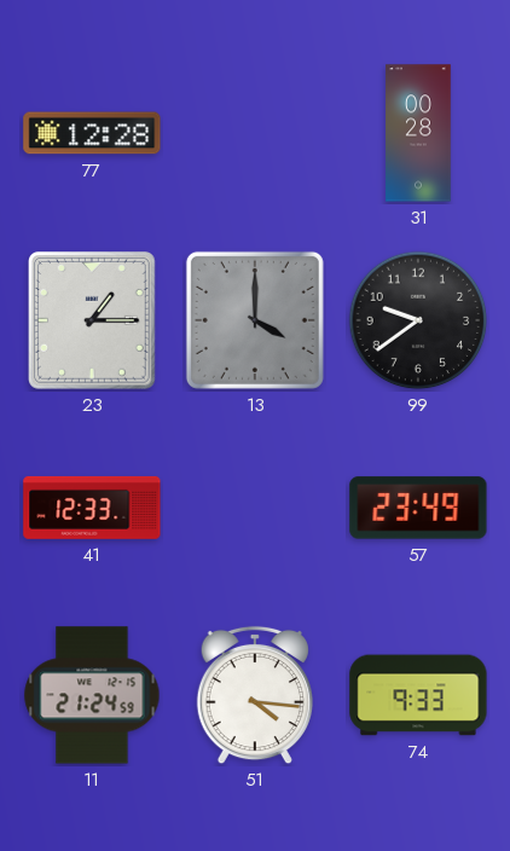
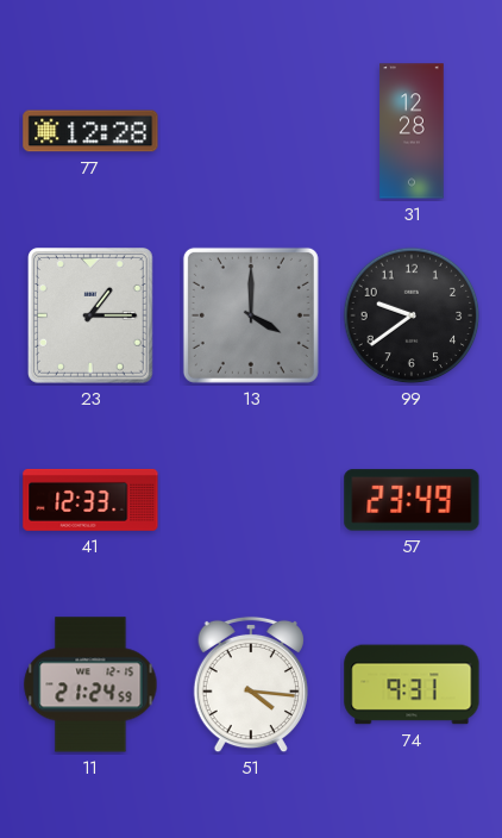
31: 00:28 -> 12:28
74: 9:33 -> 9:31
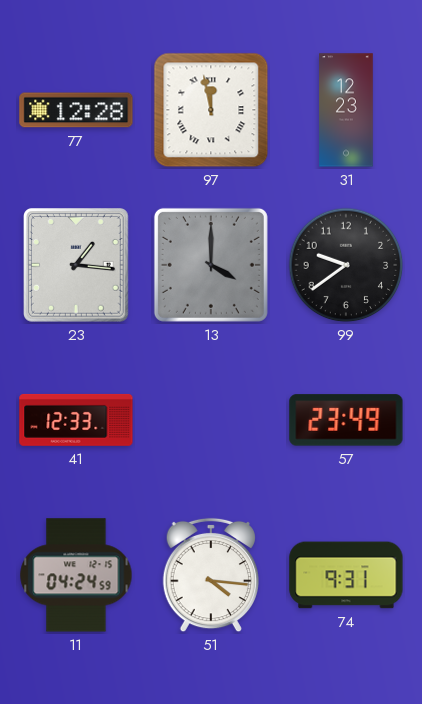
97: none -> 11:58
31: 12:28 -> 12:23
23: 1:15 -> 1:16
11: 21:24 -> 04:24
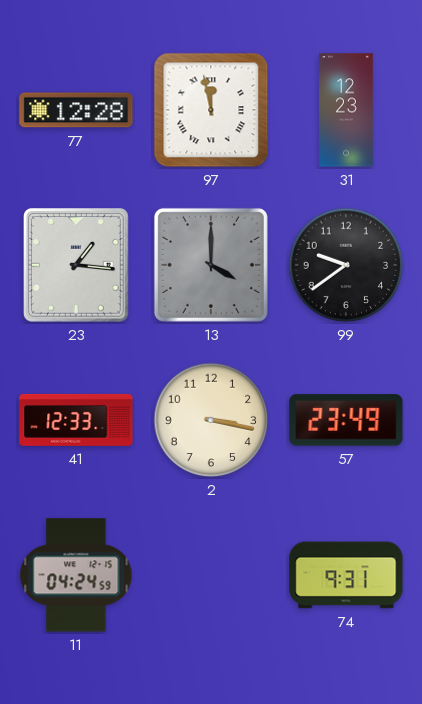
2: none -> 3:17
51: 4:16 -> none
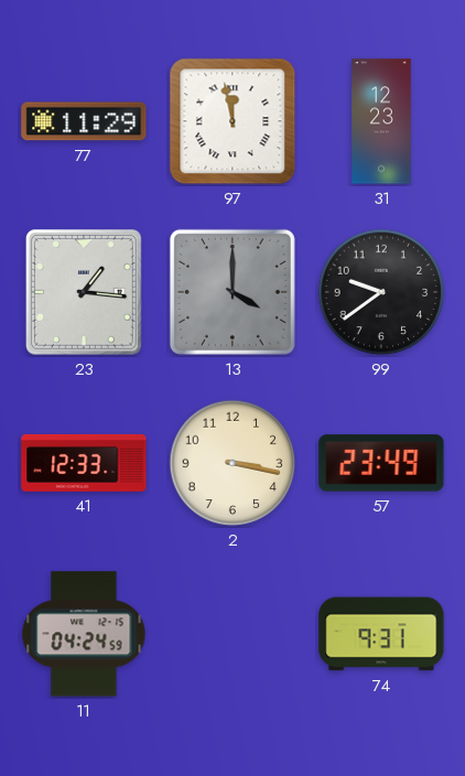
77: 12:28 -> 11:29
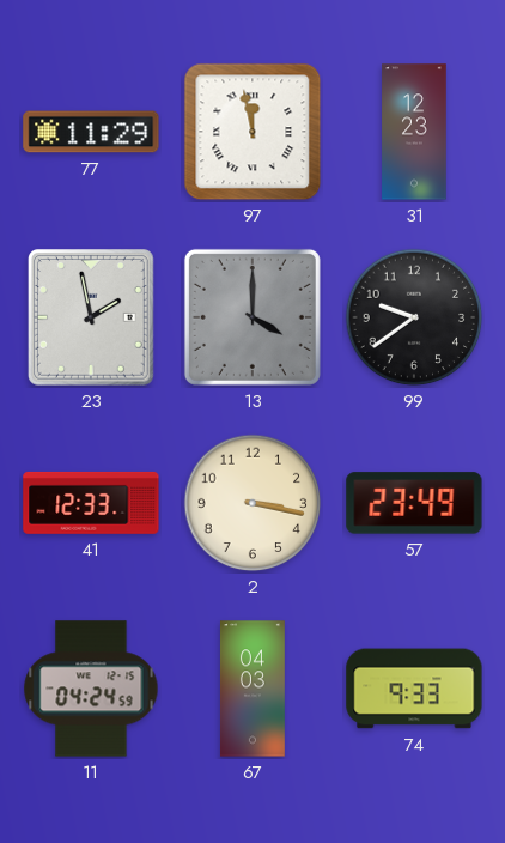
23: 1:16 -> 1:58
67: none -> 04:03
74: 9:31 -> 9:33
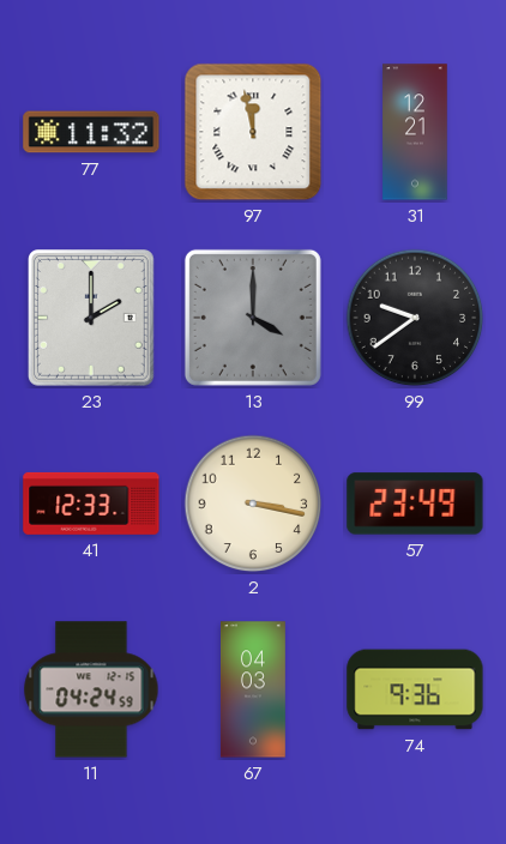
77: 11:29 -> 11:32
31: 12:23 -> 12:21
23: 1:58 -> 2:00
74: 9:33 -> 9:36
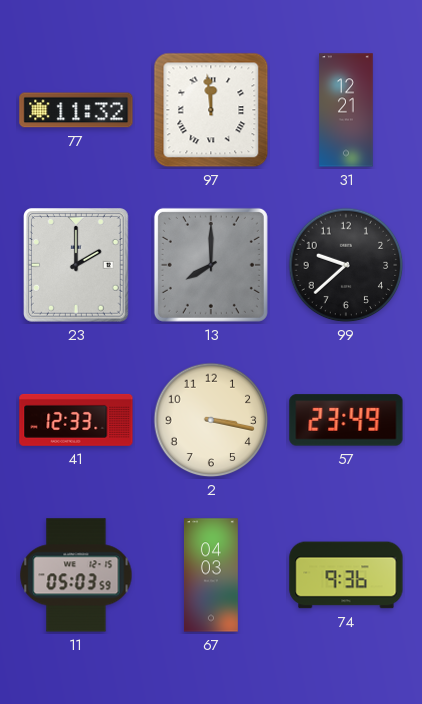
97: 11:58 -> 11:59
13: 4:00 -> 8:00
99: 9:39 -> 9:38
11: 04:24 -> 05:03
